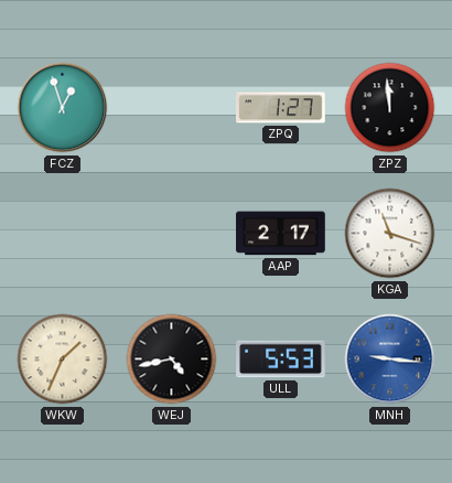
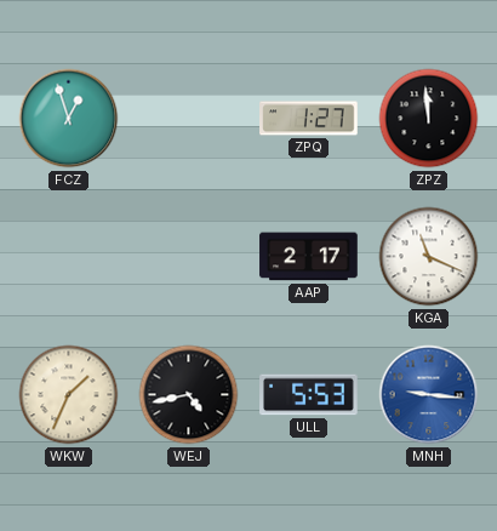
KGA: 11:18 -> 11:19
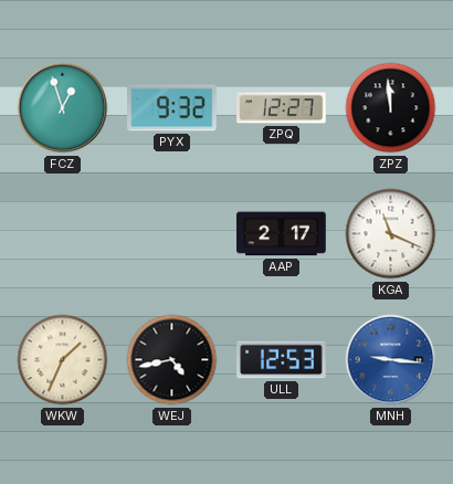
PYX: none -> 9:32
ZPQ: 1:27 -> 12:27
ULL: 5:53 -> 12:53
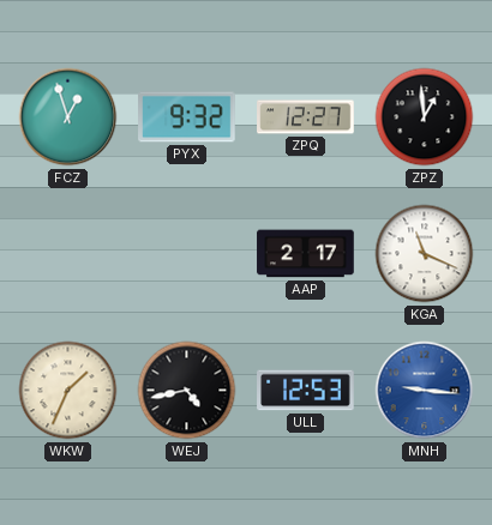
ZPZ: 11:59 -> 12:59
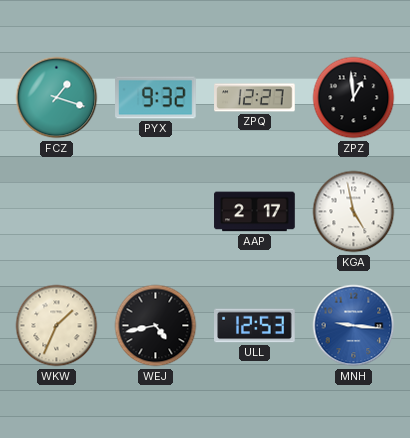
FCZ: 12:57 -> 1:18
KGA: 11:19 -> 4:58
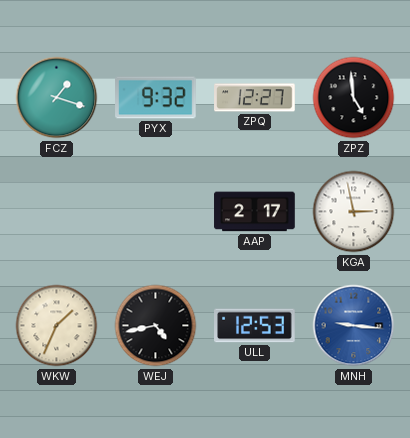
ZPZ: 12:59 -> 4:59
KGA: 4:58 -> 2:58
